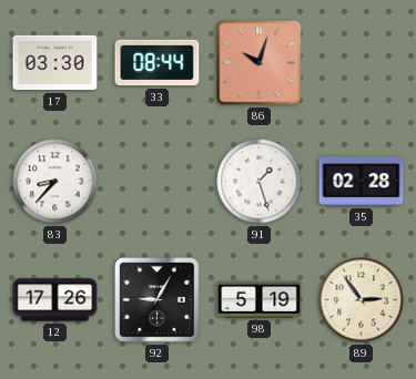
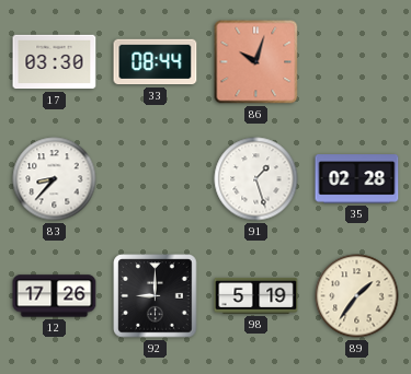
92: 9:05 -> 9:00
89: 2:54 -> 1:36
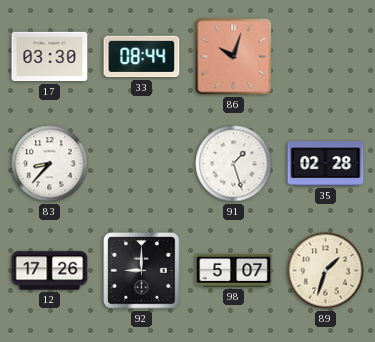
98: 5:19 -> 5:07
89: 1:36 -> 1:33
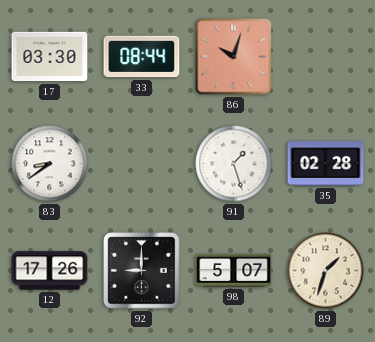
83: 8:37 -> 8:39
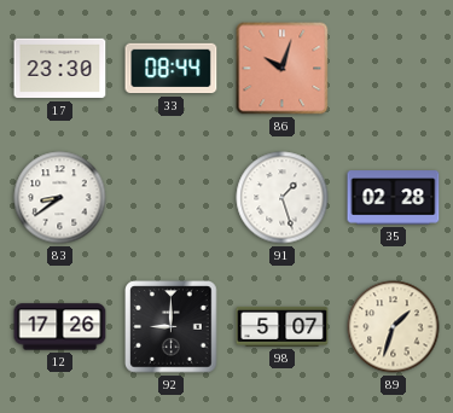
17: 03:30 -> 23:30
